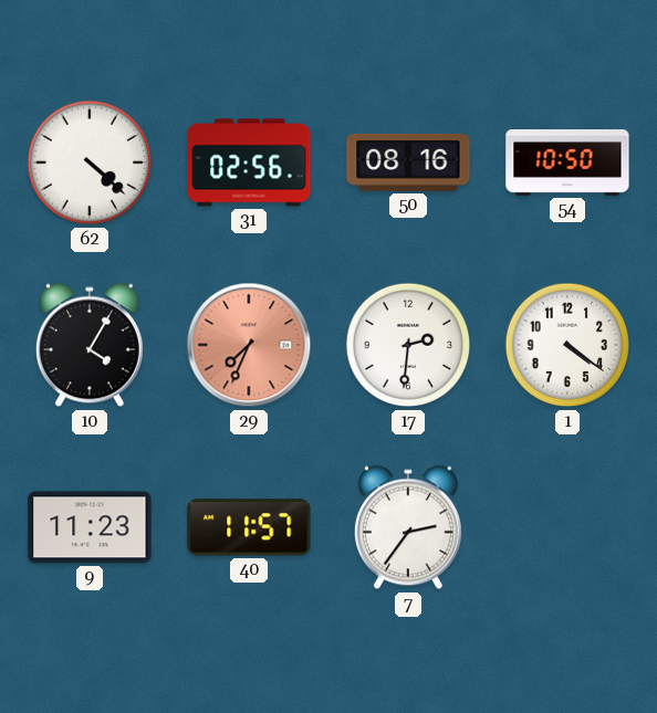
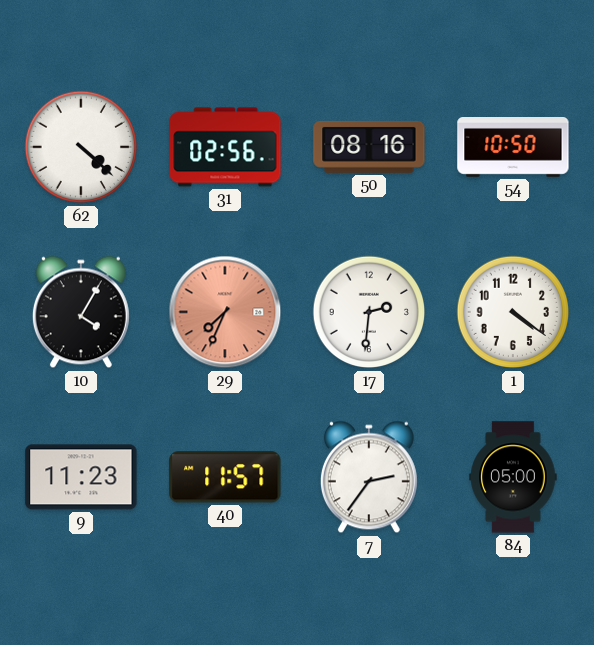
84: none -> 05:00
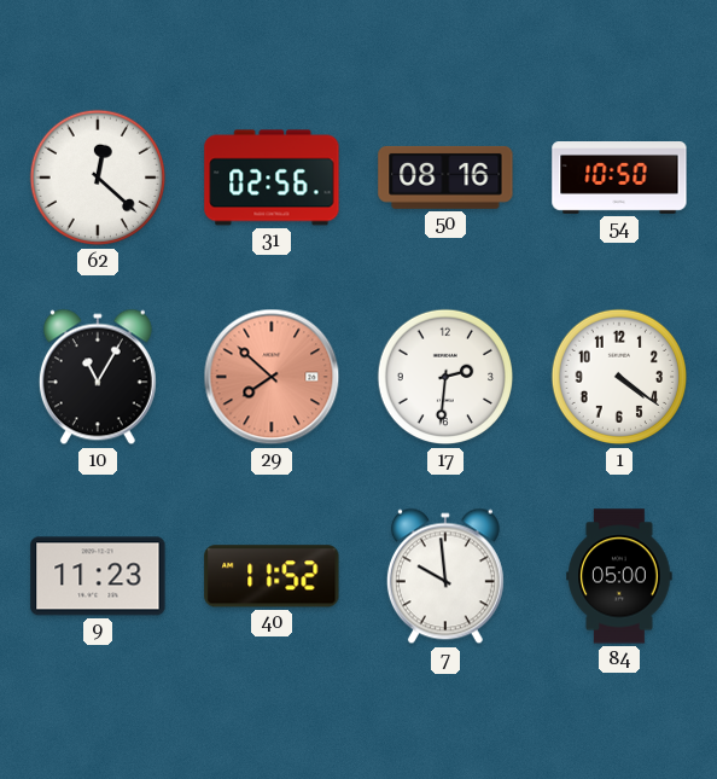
62: 4:22 -> 12:22
10: 4:05 -> 11:05
29: 7:34 -> 7:52
40: 11:57 -> 11:52
7: 2:36 -> 9:59
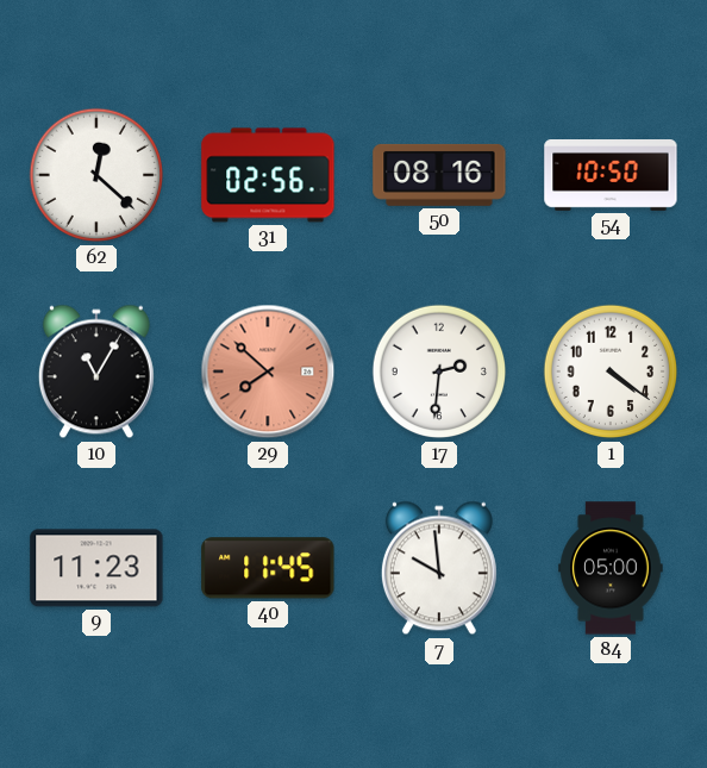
40: 11:52 -> 11:45
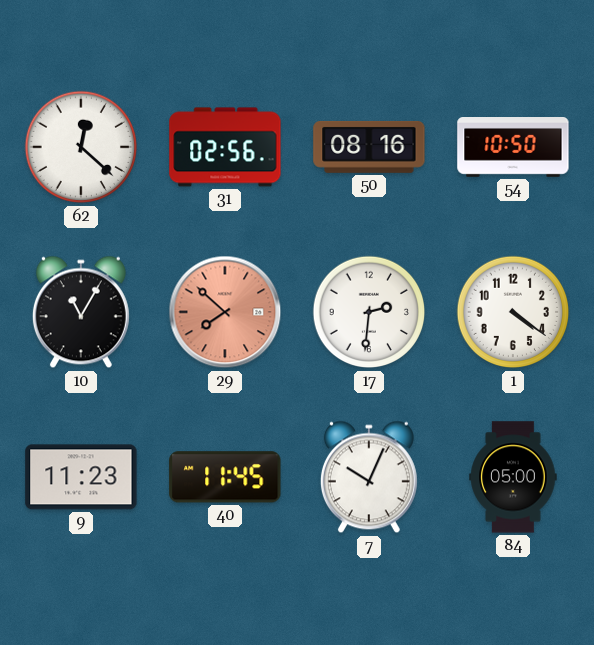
7: 9:59 -> 10:04
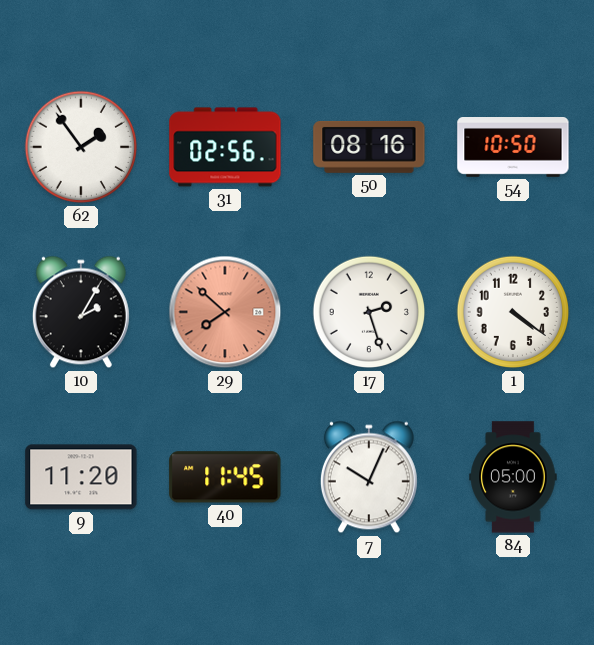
62: 12:22 -> 1:54
10: 11:05 -> 2:05
17: 2:31 -> 2:27
9: 11:23 -> 11:20
